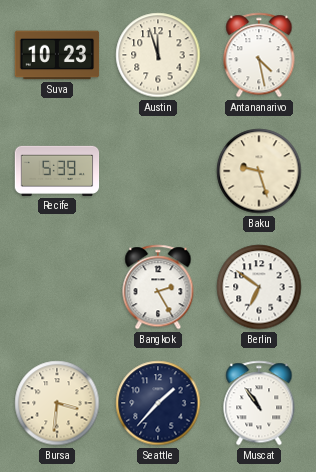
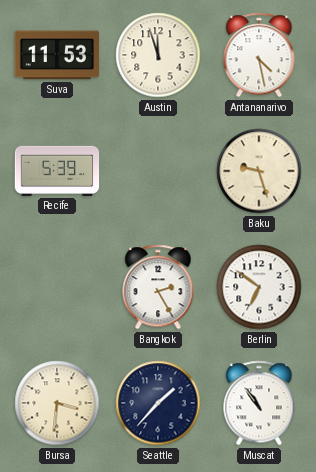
Suva: 10:23 -> 11:53
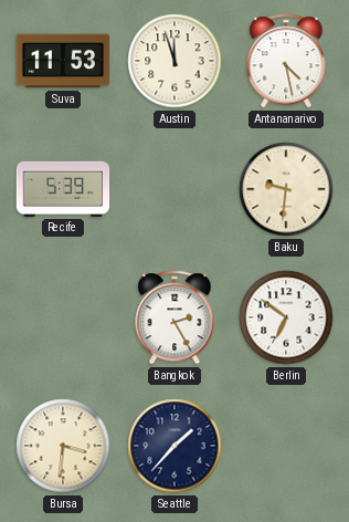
Baku: 9:27 -> 9:31
Muscat: 10:54 -> none
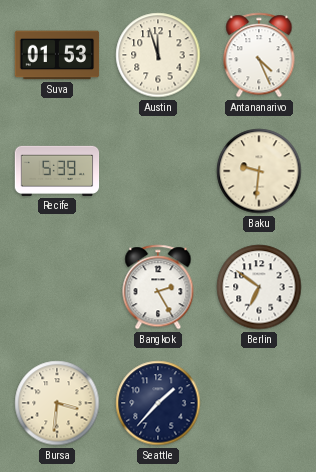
Suva: 11:53 -> 01:53
Antananarivo: 4:28 -> 4:26
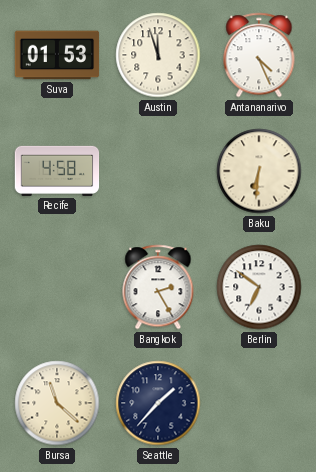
Recife: 5:39 -> 4:58
Baku: 9:31 -> 6:31
Bursa: 3:31 -> 11:22
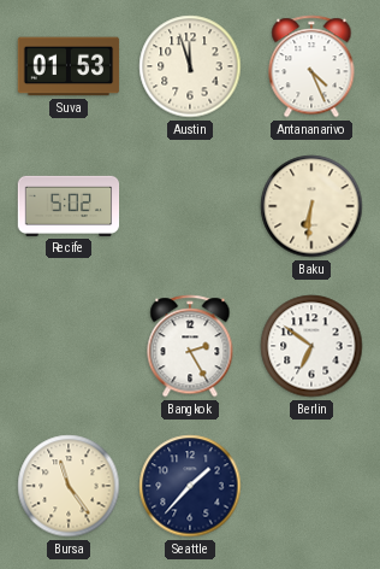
Recife: 4:58 -> 5:02
Bursa: 11:22 -> 11:24
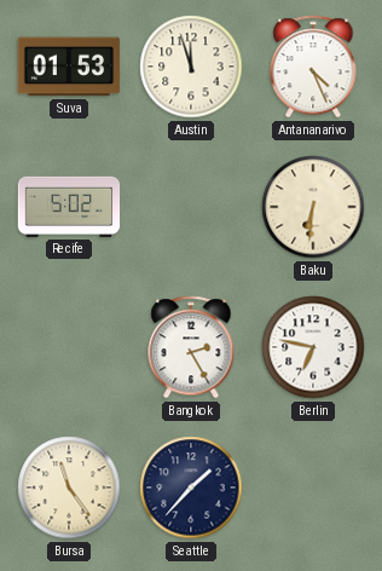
Berlin: 6:51 -> 6:47
